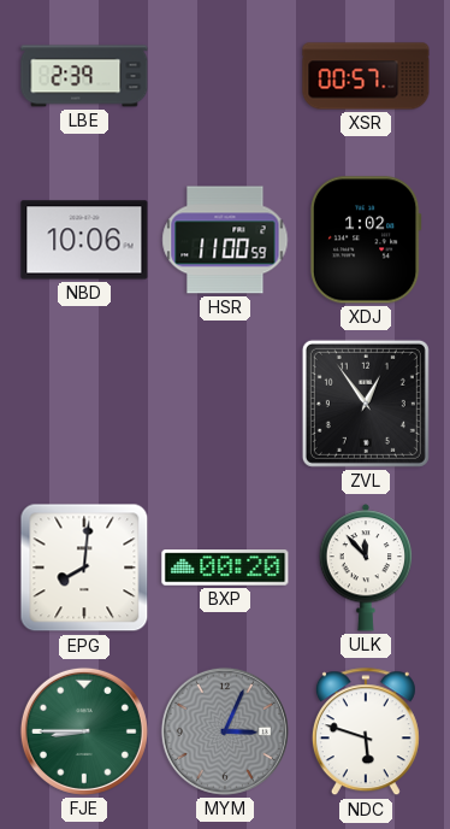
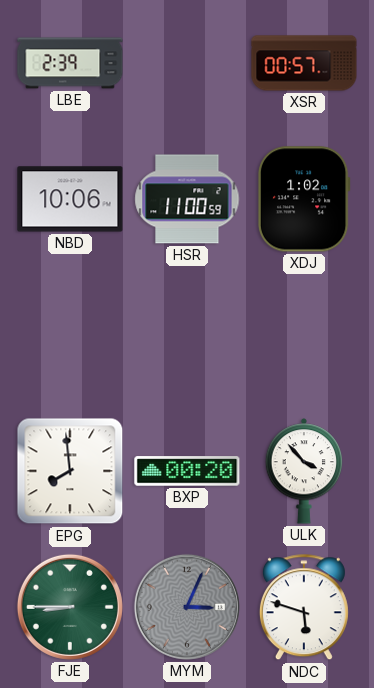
ZVL: 12:54 -> none
EPG: 8:01 -> 7:59
ULK: 11:53 -> 3:53
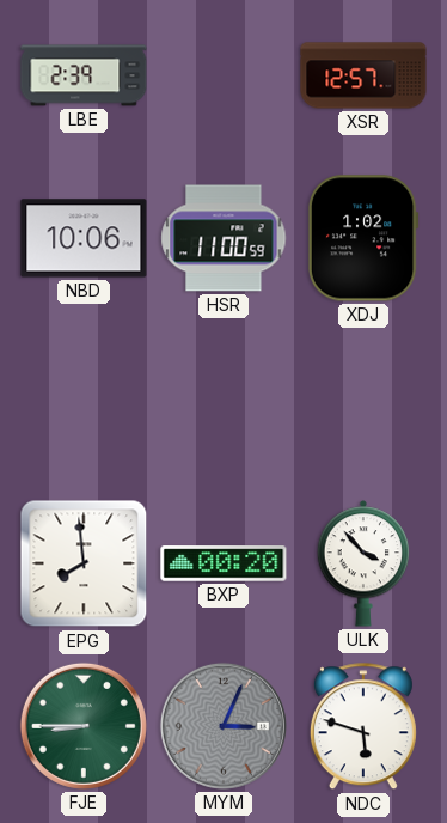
XSR: 00:57 -> 12:57
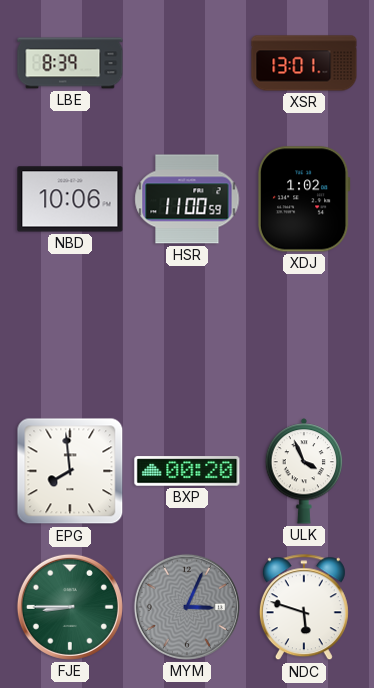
LBE: 2:39 -> 8:39
XSR: 12:57 -> 13:01
ULK: 3:53 -> 3:56
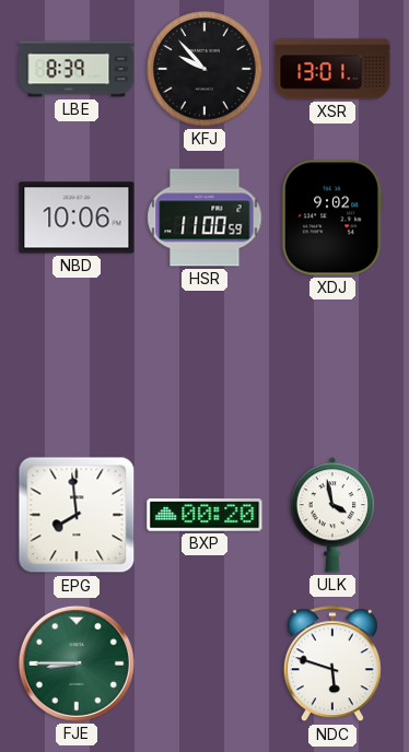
KFJ: none -> 9:53
XDJ: 1:02 -> 9:02
ULK: 3:56 -> 3:58
MYM: 3:04 -> none
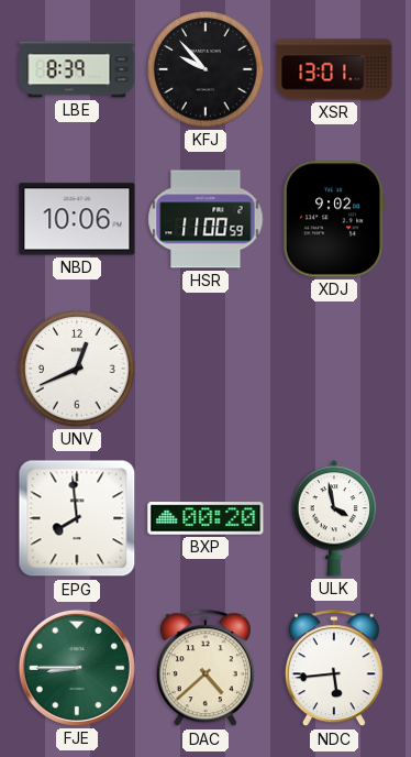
UNV: none -> 12:41
DAC: none -> 4:38
NDC: 5:48 -> 5:44
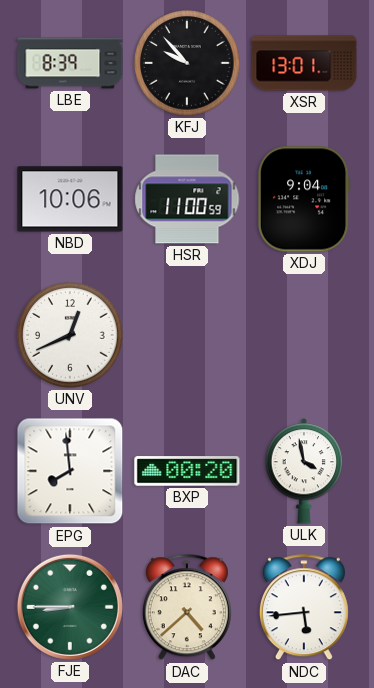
XDJ: 9:02 -> 9:04
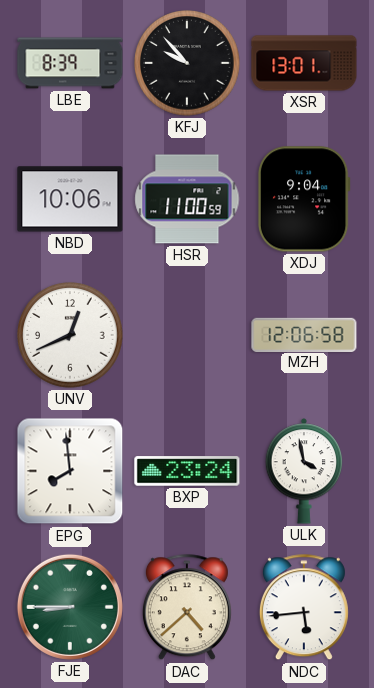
MZH: none -> 12:06
BXP: 00:20 -> 23:24
